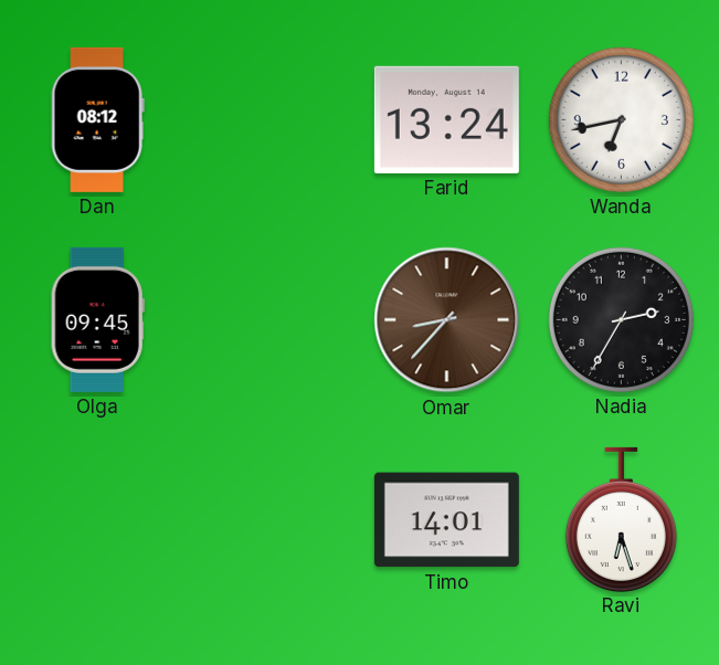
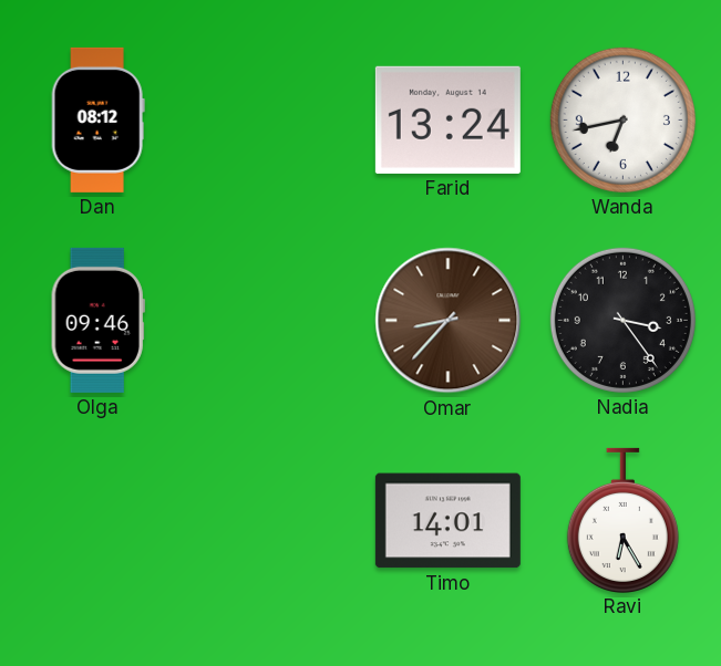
Olga: 09:45 -> 09:46
Nadia: 2:35 -> 3:24
Ravi: 6:27 -> 6:25
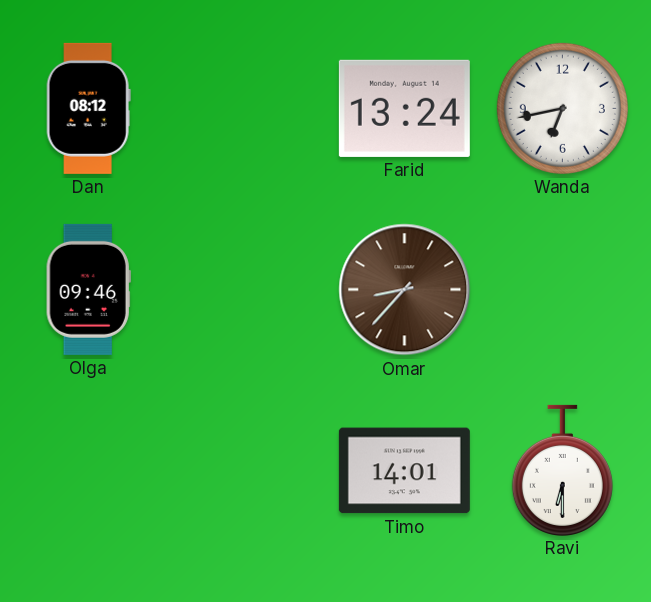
Nadia: 3:24 -> none
Ravi: 6:25 -> 6:30
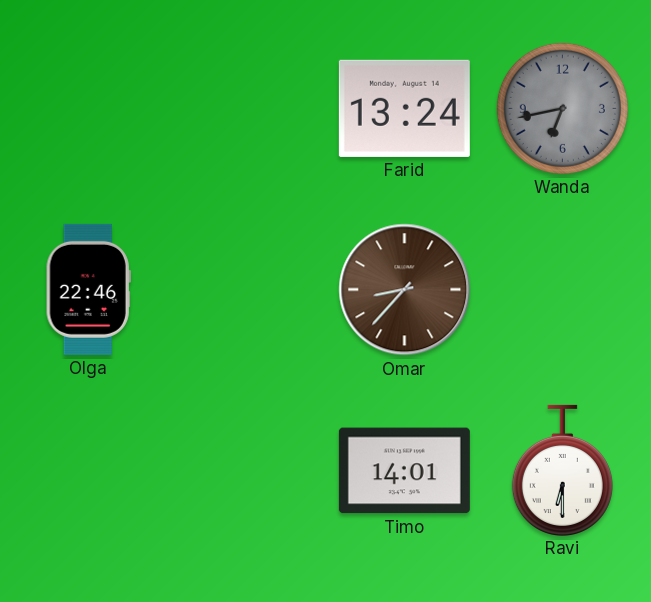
Dan: 08:12 -> none
Wanda dial: white -> grey
Olga: 09:46 -> 22:46
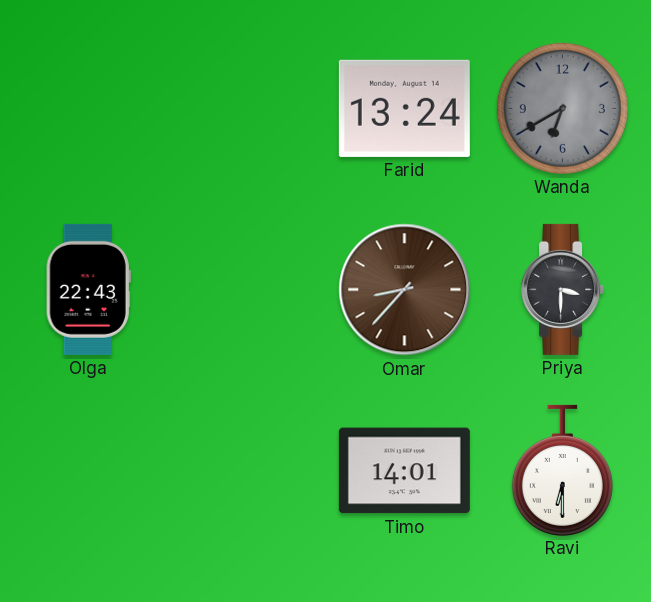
Wanda: 6:43 -> 6:40
Olga: 22:46 -> 22:43
Priya: none -> 3:30
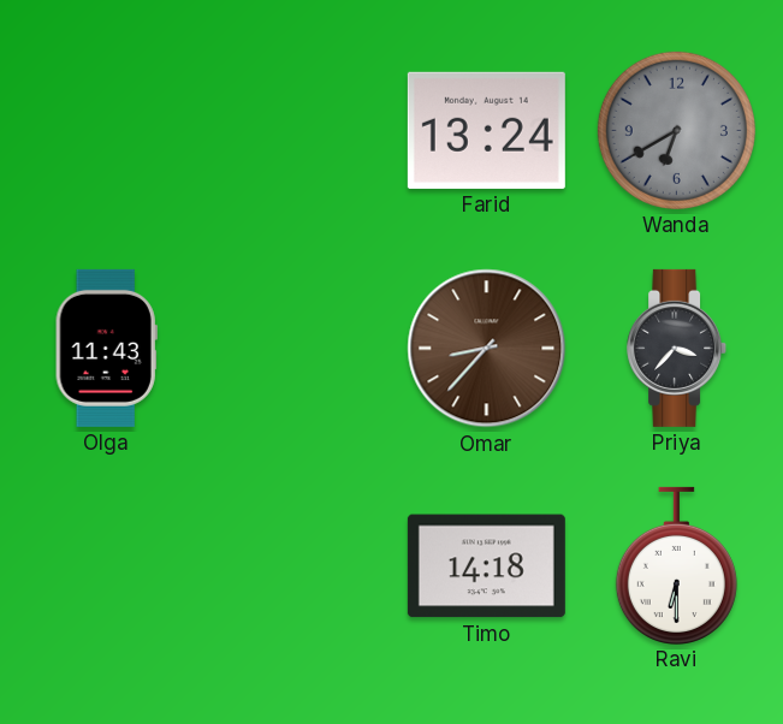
Olga: 22:43 -> 11:43
Priya: 3:30 -> 3:37
Timo: 14:01 -> 14:18
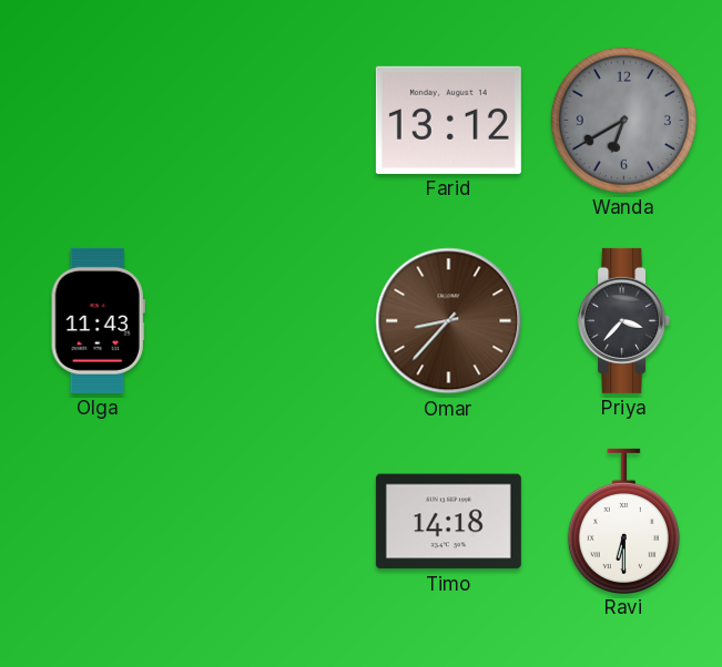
Farid: 13:24 -> 13:12
